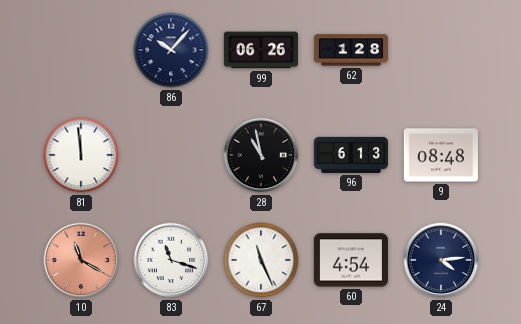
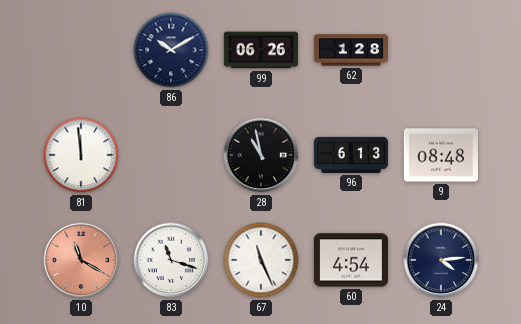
86: 10:07 -> 10:10
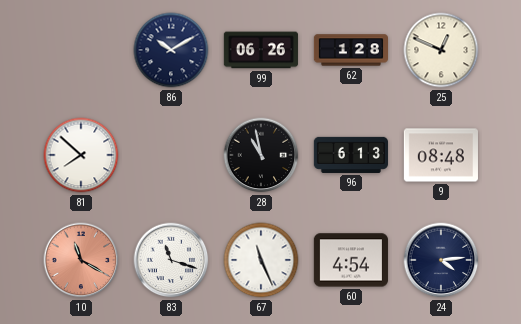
25: none -> 12:49
81: 11:59 -> 7:52
